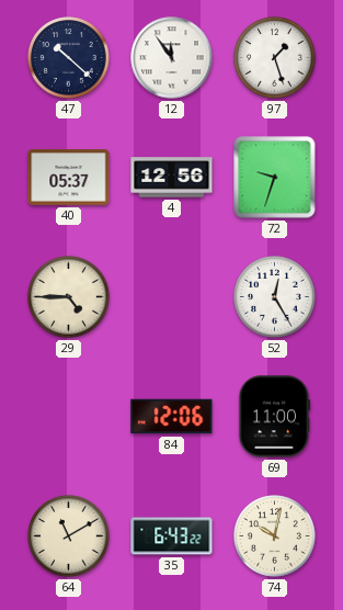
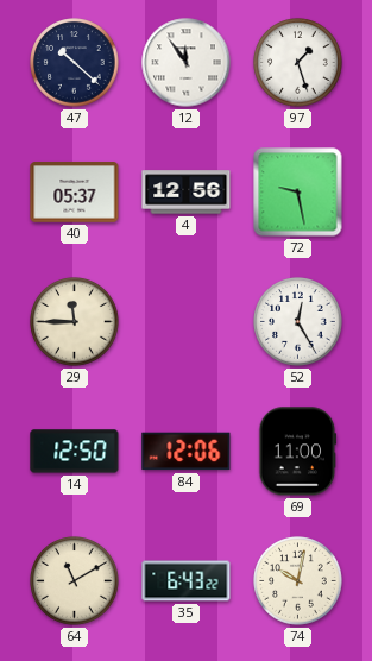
72: 9:33 -> 9:28
29: 4:45 -> 11:45
14: none -> 12:50
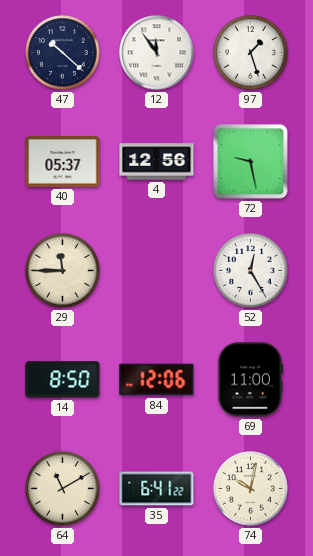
14: 12:50 -> 8:50
35: 6:43 -> 6:41
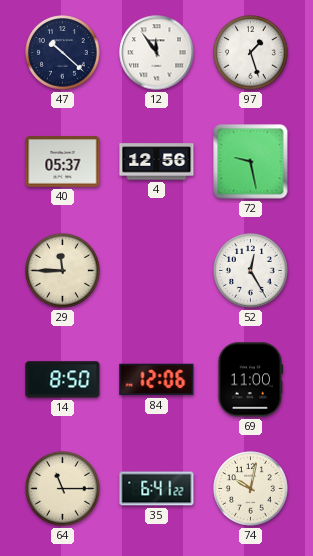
64: 11:10 -> 11:15
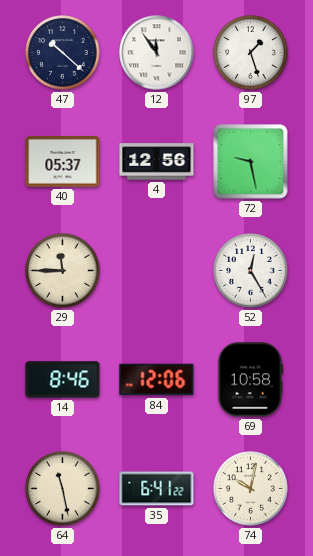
14: 8:50 -> 8:46
69: 11:00 -> 10:58
64: 11:15 -> 11:28
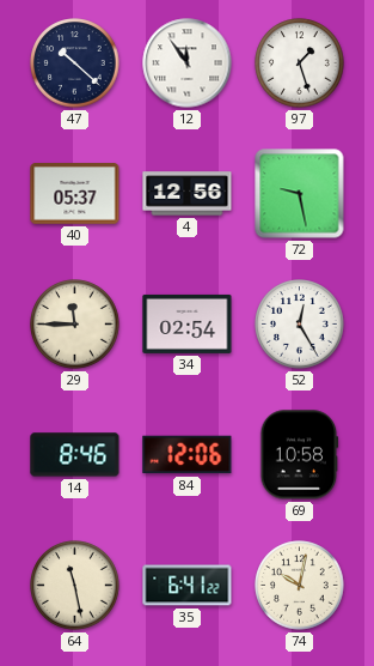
34: none -> 02:54
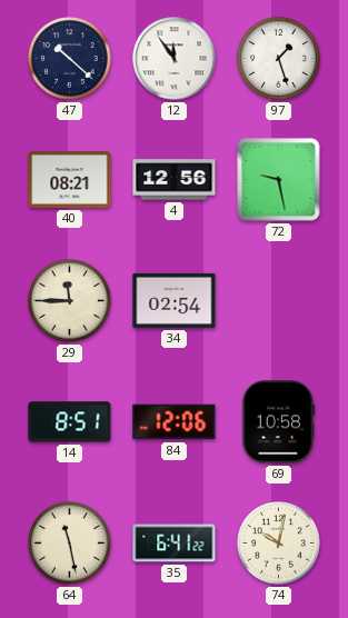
40: 05:37 -> 08:21
52: 12:25 -> none
14: 8:46 -> 8:51
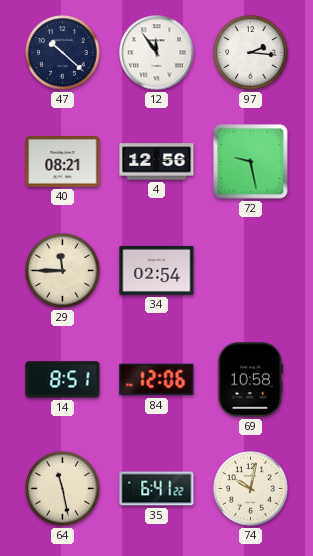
97: 1:27 -> 2:16
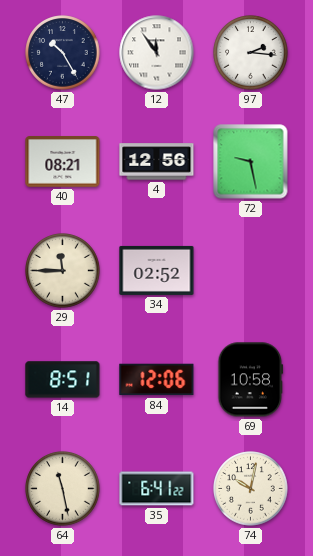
47: 10:22 -> 10:25
34: 02:54 -> 02:52
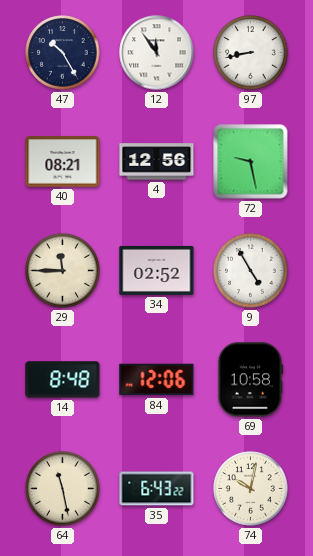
97: 2:16 -> 8:43
9: none -> 4:55
14: 8:51 -> 8:48
35: 6:41 -> 6:43
